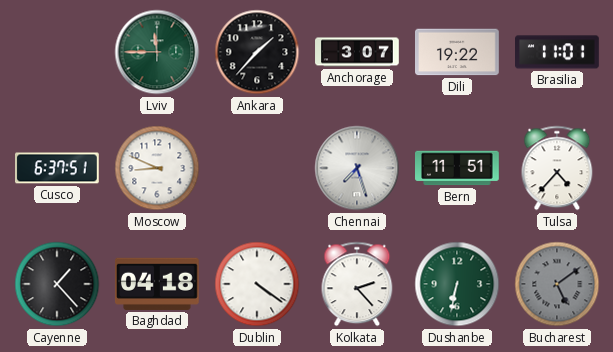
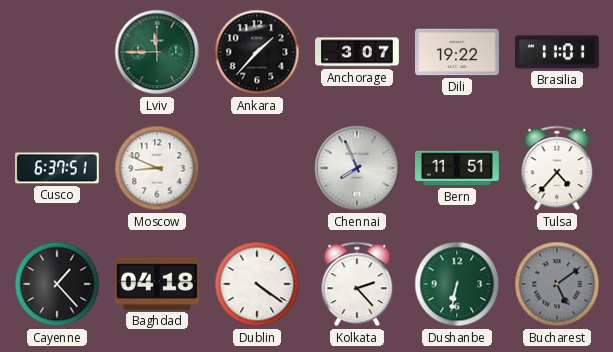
Chennai: 7:27 -> 7:56
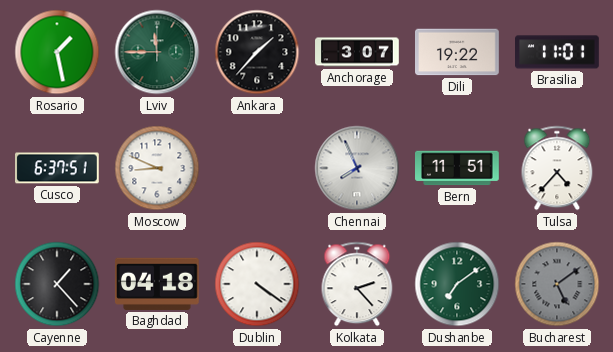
Rosario: none -> 1:28
Dushanbe: 6:32 -> 7:09
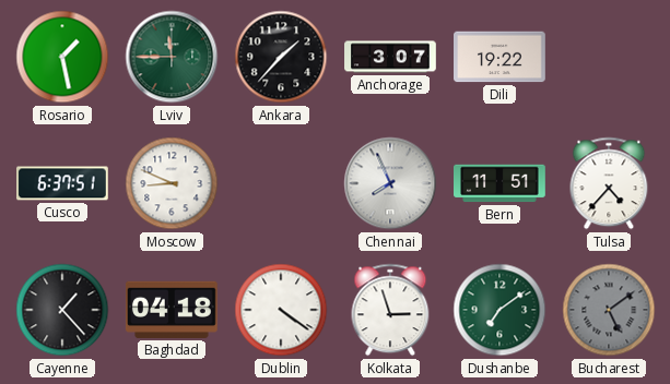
Brasilia: 11:01 -> none
Kolkata: 2:23 -> 2:57
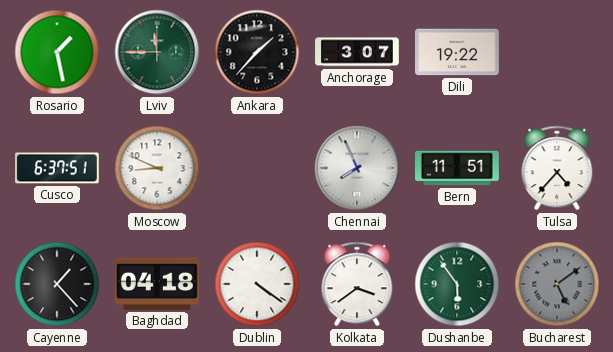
Kolkata: 2:57 -> 3:39
Dushanbe: 7:09 -> 5:54
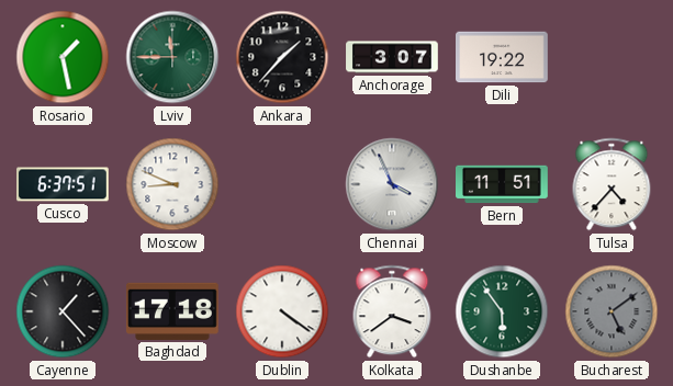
Chennai: 7:56 -> 3:56
Baghdad: 04:18 -> 17:18
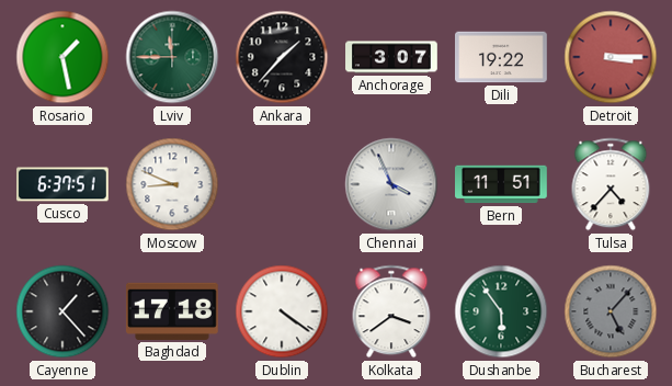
Detroit: none -> 3:15
Bucharest: 5:09 -> 5:07
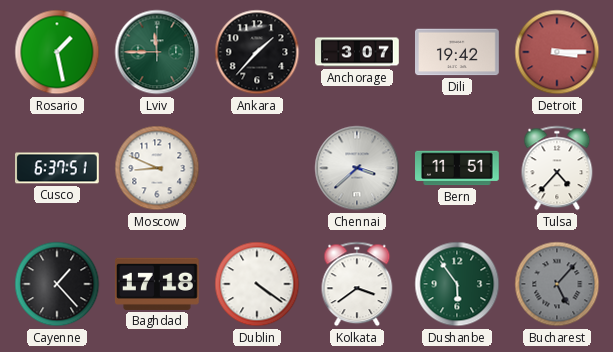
Dili: 19:22 -> 19:42
Chennai: 3:56 -> 3:38
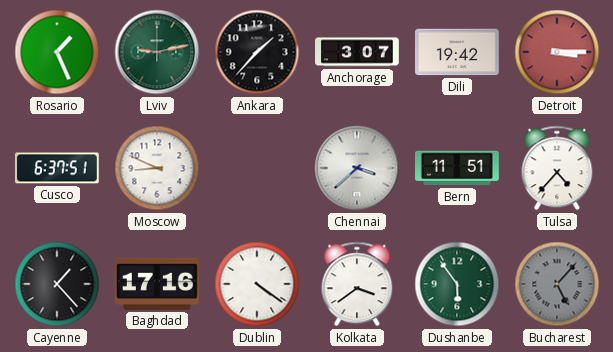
Rosario: 1:28 -> 1:26
Lviv: 11:45 -> 9:13
Baghdad: 17:18 -> 17:16
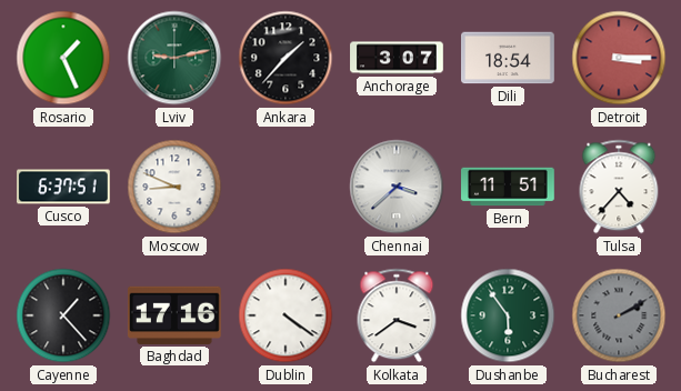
Dili: 19:42 -> 18:54
Bucharest: 5:07 -> 2:10
